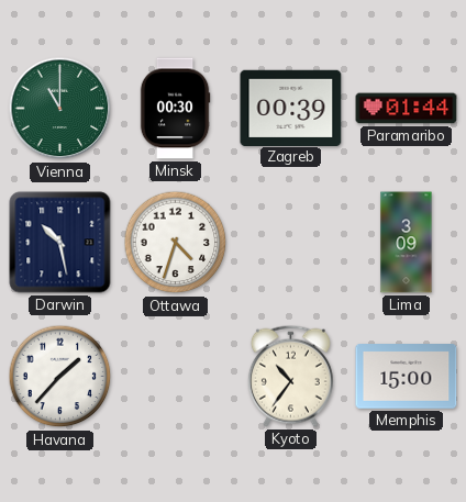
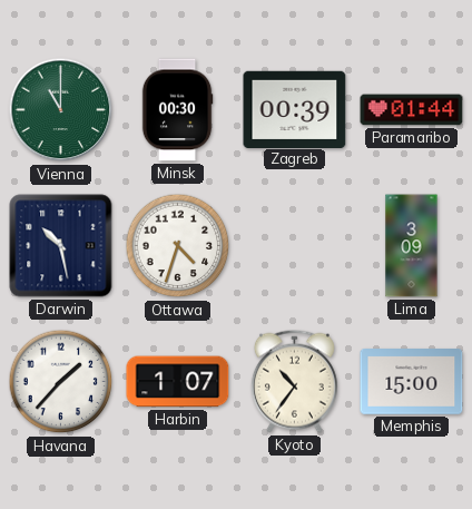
Harbin: none -> 1:07
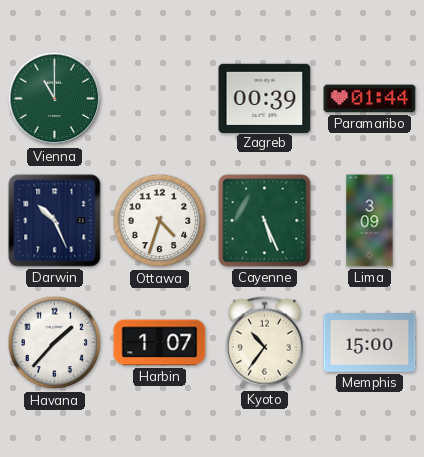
Minsk: 00:30 -> none
Darwin: 10:28 -> 10:26
Cayenne: none -> 5:26
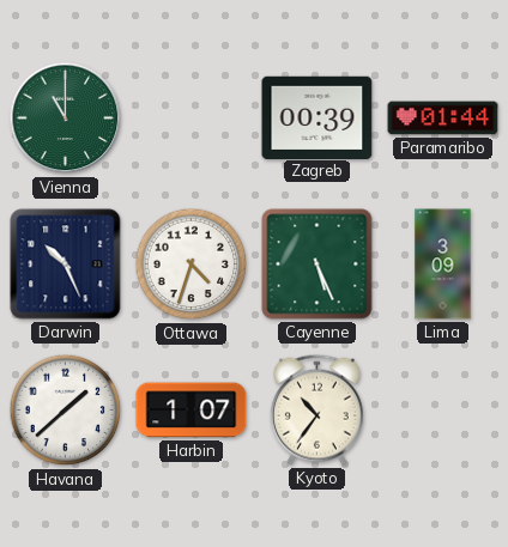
Havana: 1:37 -> 1:38
Memphis: 15:00 -> none
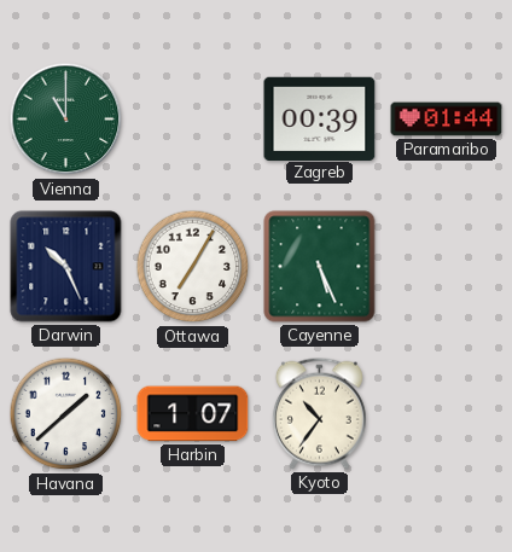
Ottawa: 4:33 -> 7:05
Lima: 3:09 -> none
